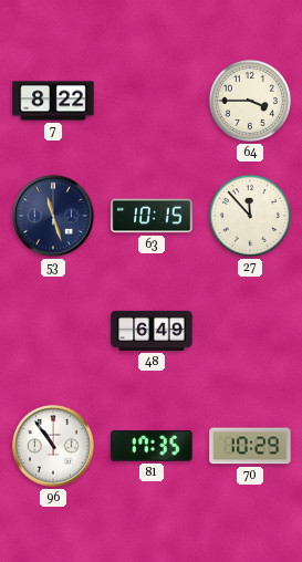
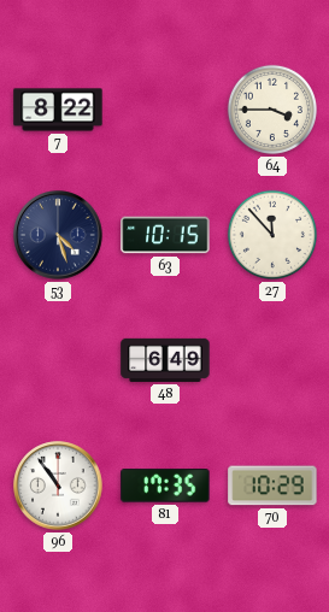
53: 11:27 -> 4:27
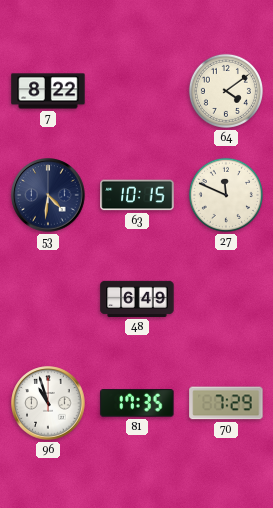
64: 3:45 -> 4:09
53: 4:27 -> 4:31
27: 11:53 -> 11:49
96: 10:54 -> 10:57
70: 10:29 -> 7:29
